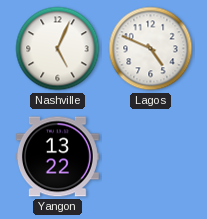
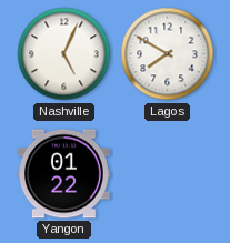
Lagos: 4:49 -> 7:50
Yangon: 13:22 -> 01:22
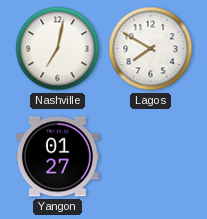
Nashville: 5:04 -> 7:02
Yangon: 01:22 -> 01:27
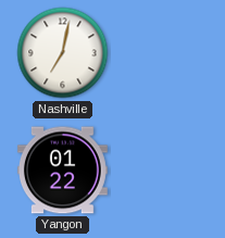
Lagos: 7:50 -> none
Yangon: 01:27 -> 01:22
